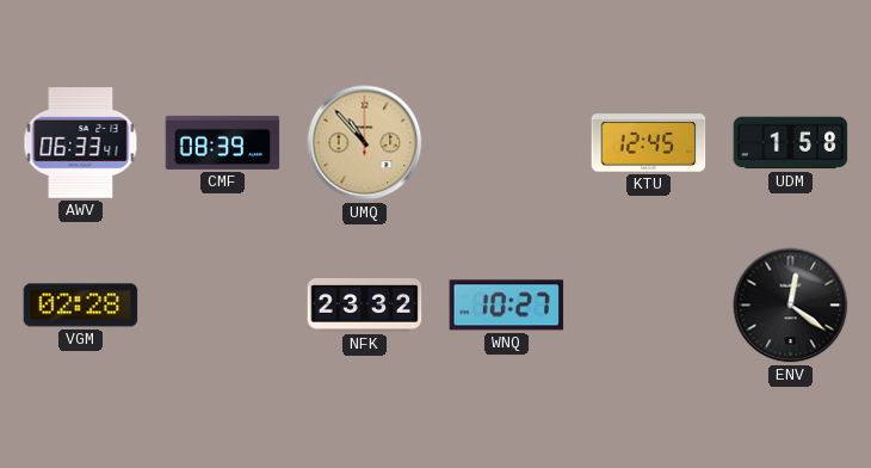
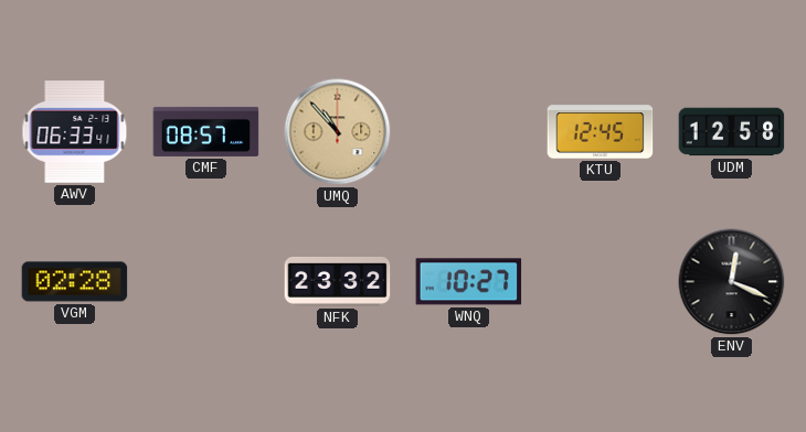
CMF: 08:39 -> 08:57
UDM: 1:58 -> 12:58
ENV: 12:21 -> 12:19
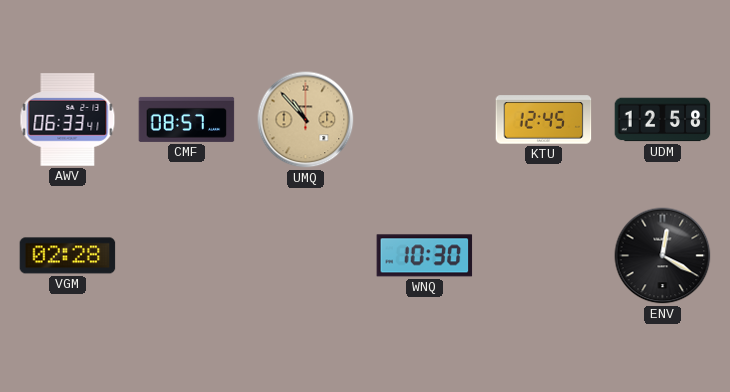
NFK: 23:32 -> none
WNQ: 10:27 -> 10:30
ENV: 12:19 -> 12:20
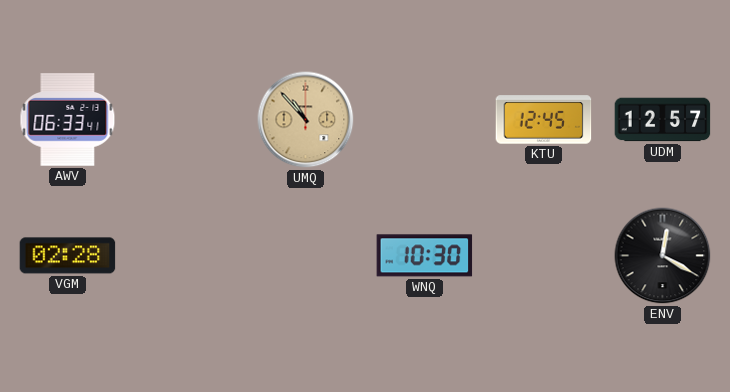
CMF: 08:57 -> none
UDM: 12:58 -> 12:57
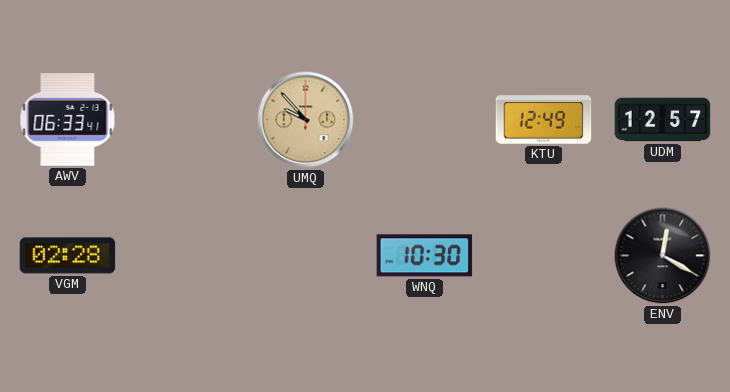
UMQ: 10:53 -> 9:53
KTU: 12:45 -> 12:49
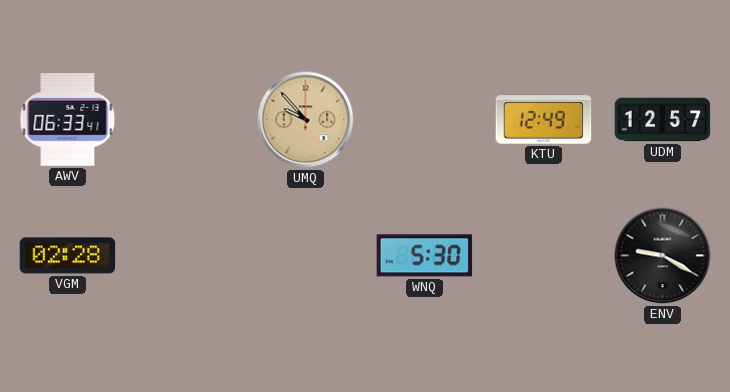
WNQ: 10:30 -> 5:30
ENV: 12:20 -> 9:20
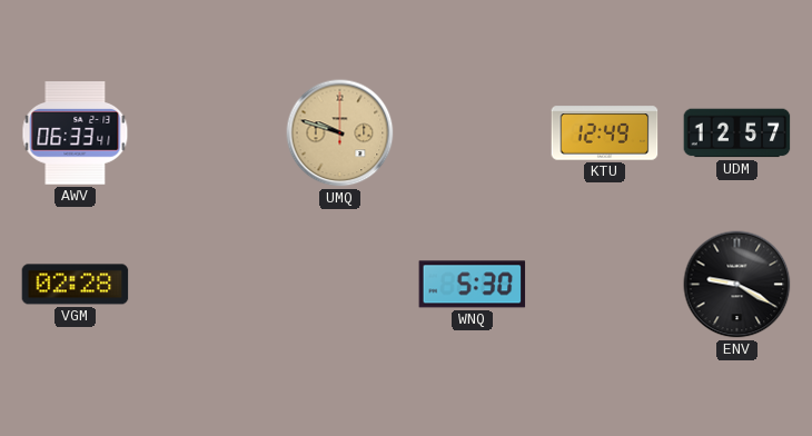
UMQ: 9:53 -> 9:48
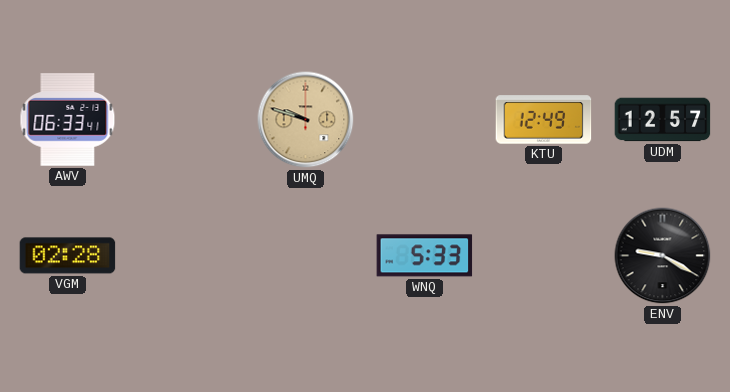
WNQ: 5:30 -> 5:33
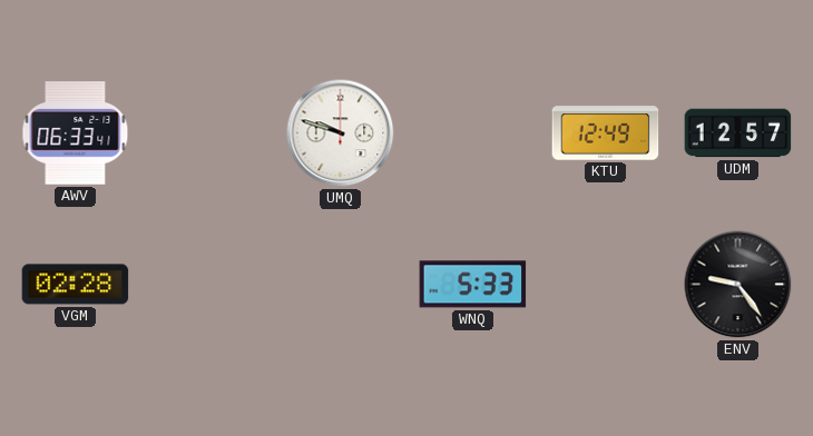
UMQ dial: champagne -> white
ENV: 9:20 -> 9:24
